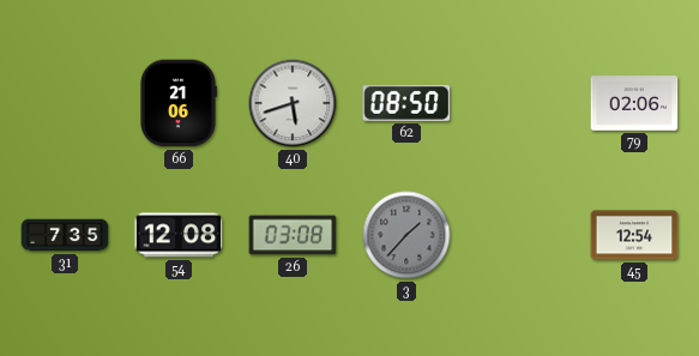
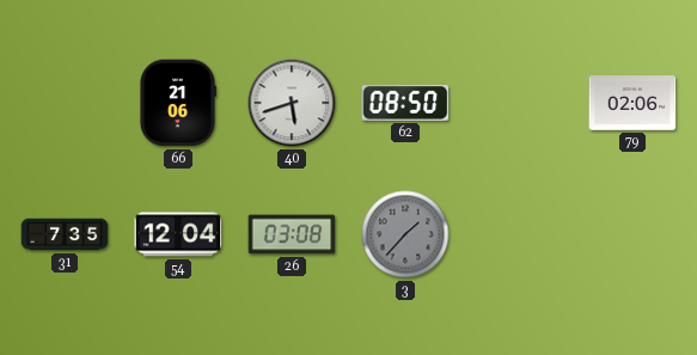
54: 12:08 -> 12:04
45: 12:54 -> none
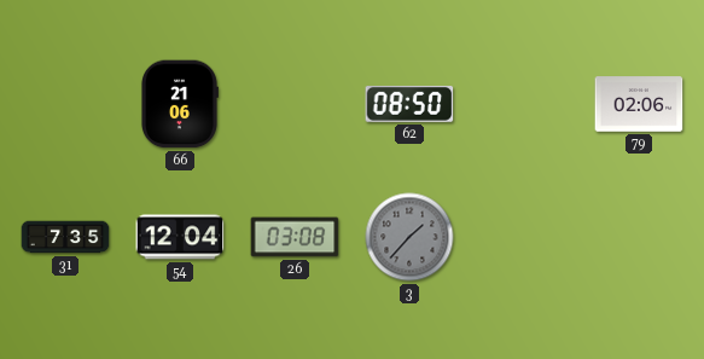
40: 5:42 -> none
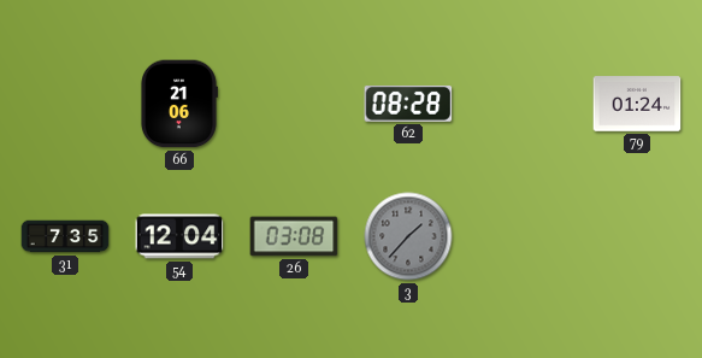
62: 08:50 -> 08:28
79: 02:06 -> 01:24
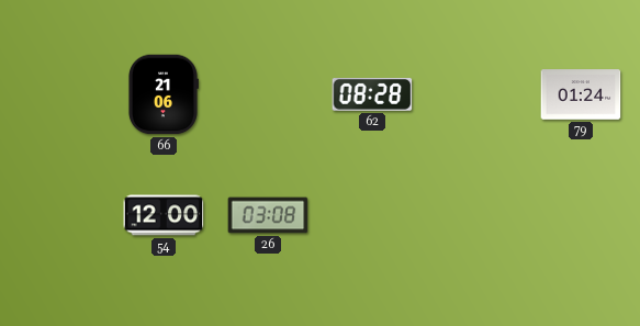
31: 7:35 -> none
54: 12:04 -> 12:00
3: 1:37 -> none
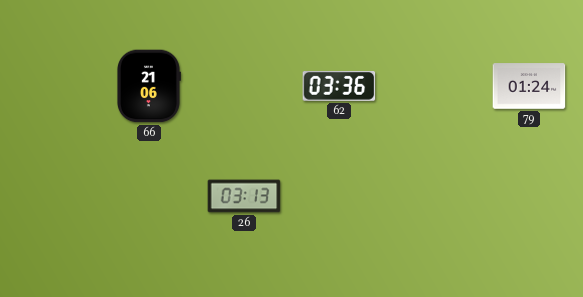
62: 08:28 -> 03:36
54: 12:00 -> none
26: 03:08 -> 03:13
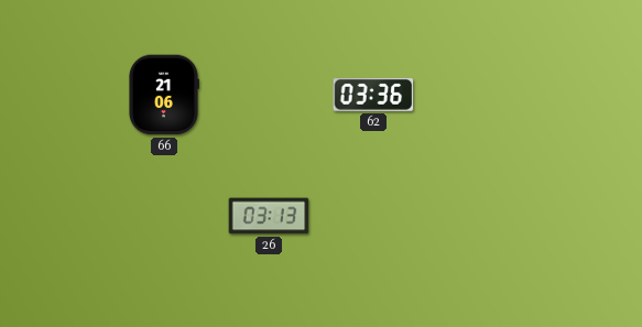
79: 01:24 -> none
